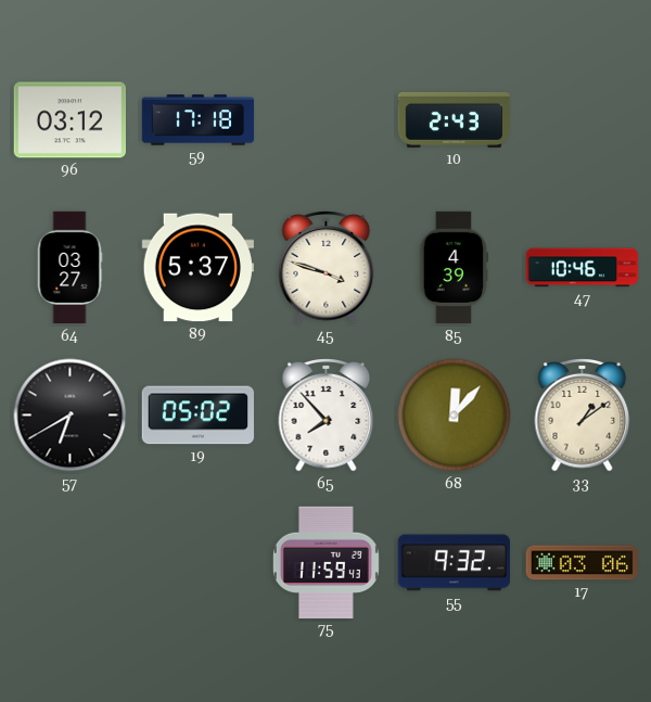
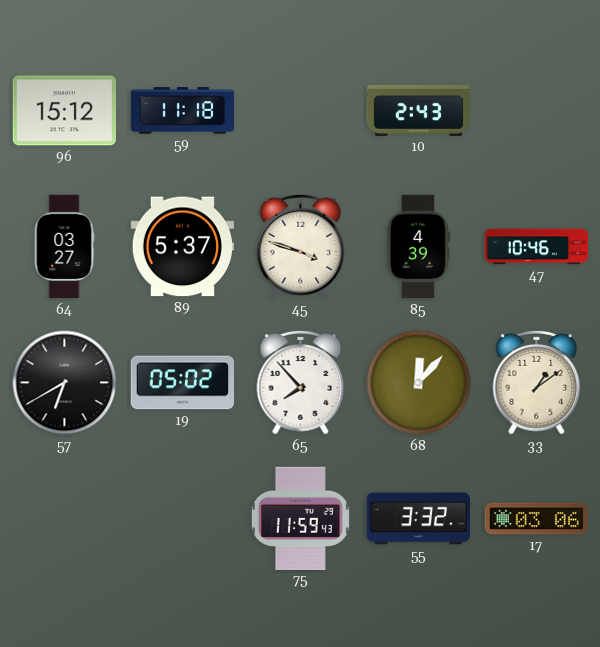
96: 03:12 -> 15:12
59: 17:18 -> 11:18
55: 9:32 -> 3:32
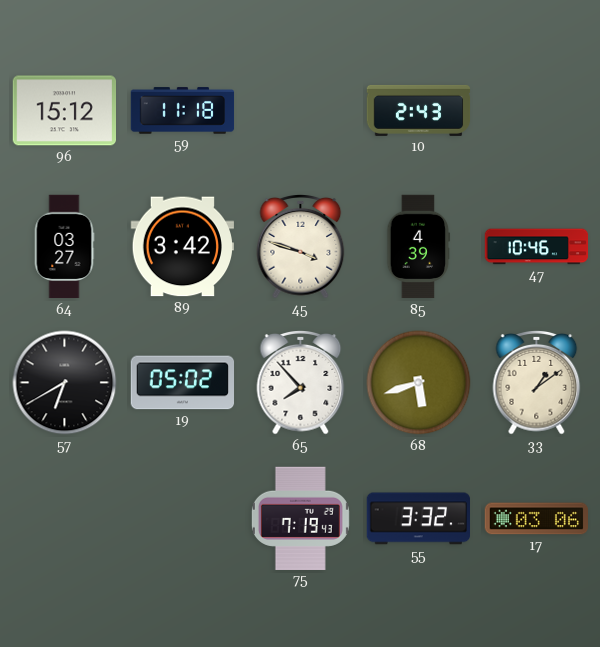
89: 5:37 -> 3:42
68: 12:07 -> 5:42
75: 11:59 -> 7:19
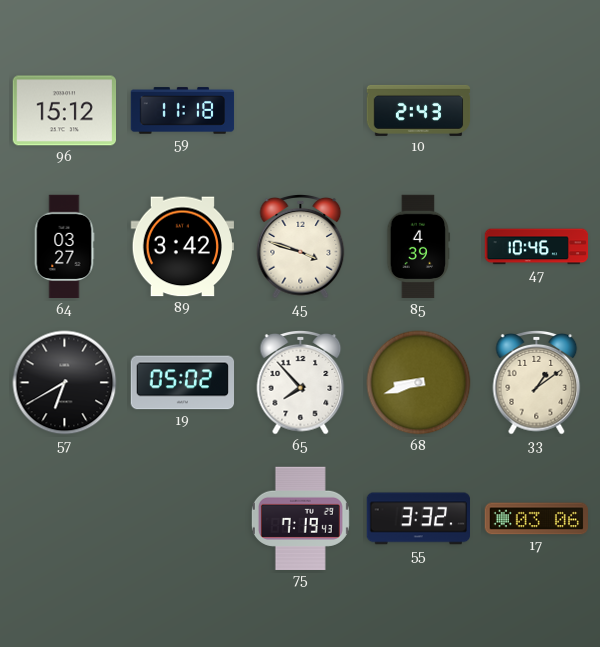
68: 5:42 -> 8:42
